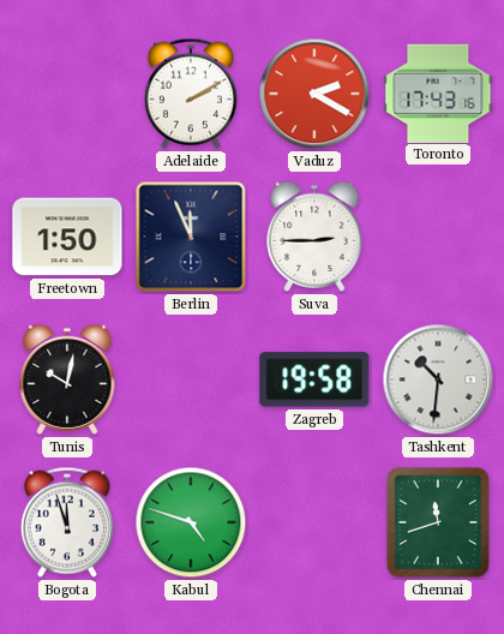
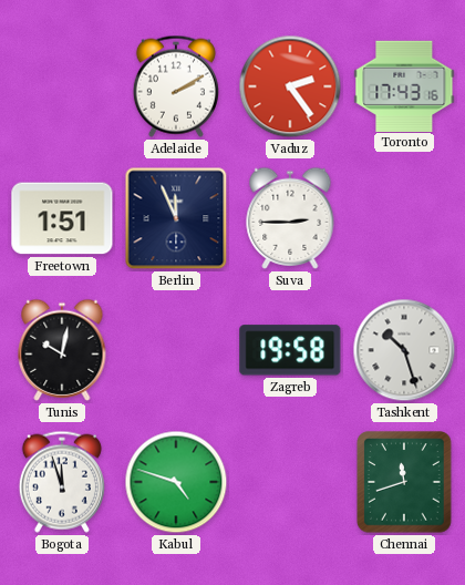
Vaduz: 2:20 -> 2:24
Freetown: 1:50 -> 1:51
Tashkent: 10:31 -> 10:27
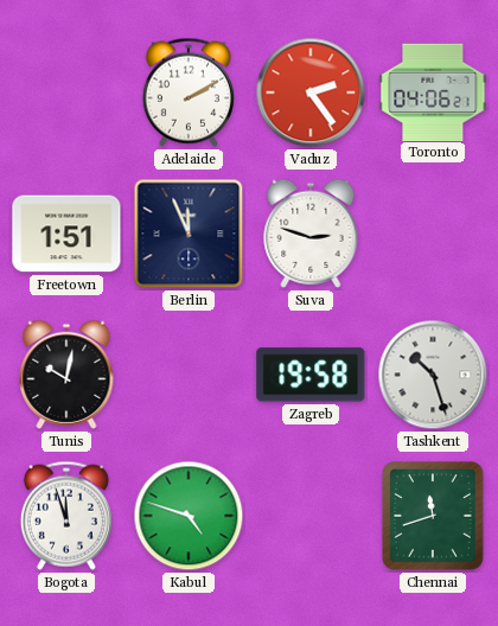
Toronto: 17:43 -> 04:06
Suva: 2:45 -> 2:48
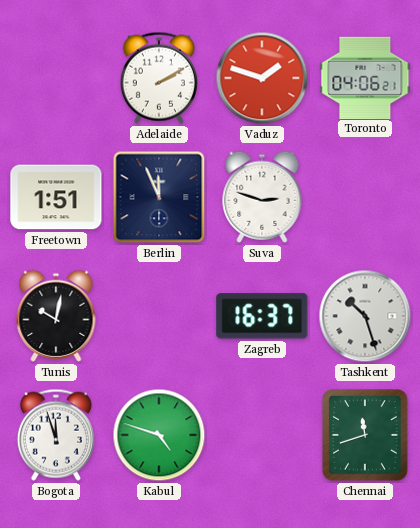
Vaduz: 2:24 -> 1:48
Zagreb: 19:58 -> 16:37
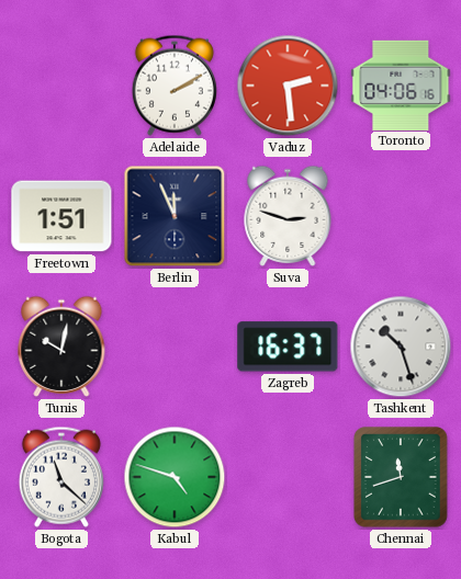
Vaduz: 1:48 -> 2:29
Toronto: 04:06:21 -> 04:06:16
Bogota: 11:57 -> 11:22
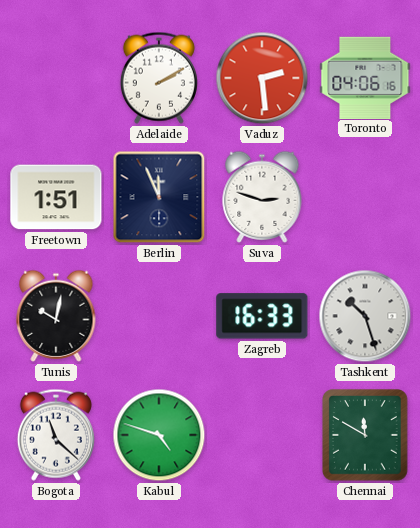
Zagreb: 16:37 -> 16:33
Chennai: 11:42 -> 11:50
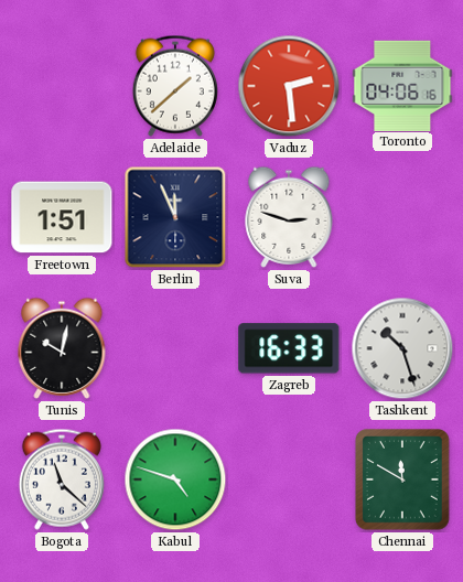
Adelaide: 2:10 -> 1:38
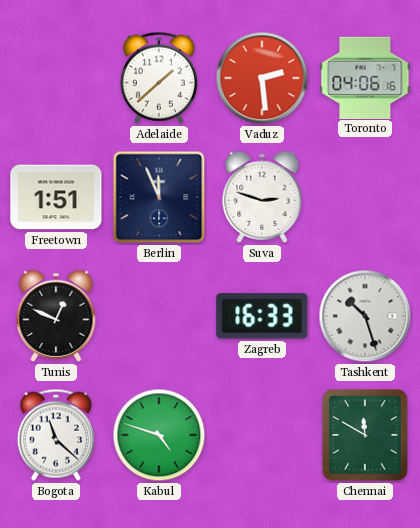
Tunis: 10:02 -> 12:49
